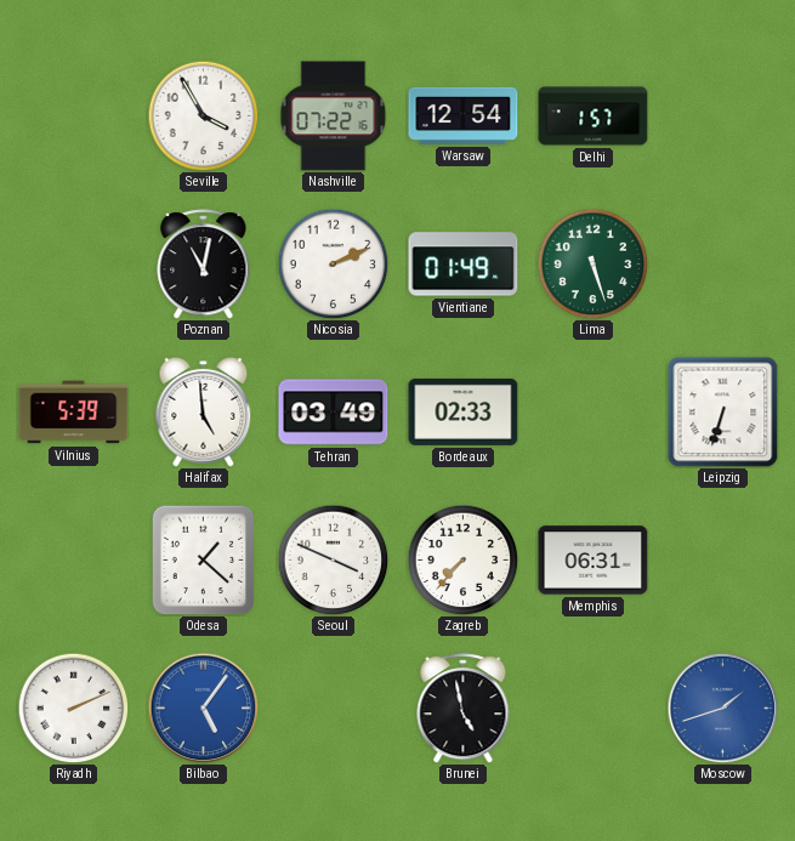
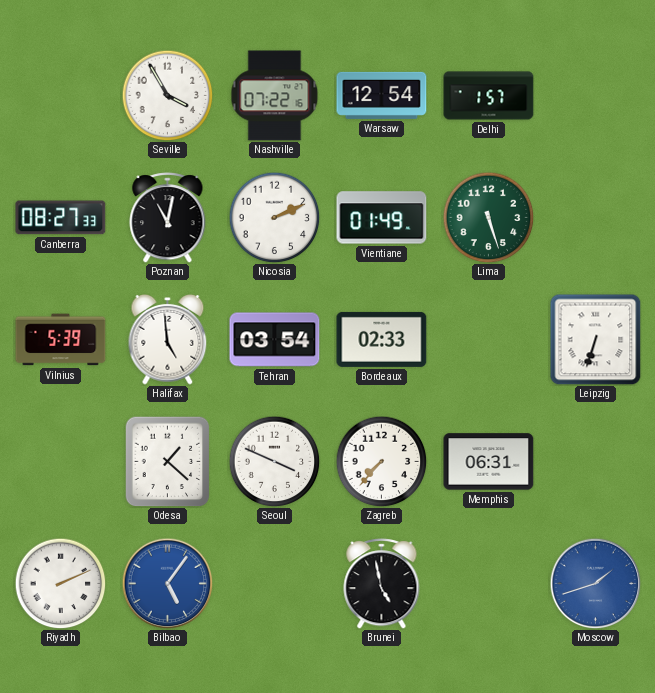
Canberra: none -> 08:27
Tehran: 03:49 -> 03:54
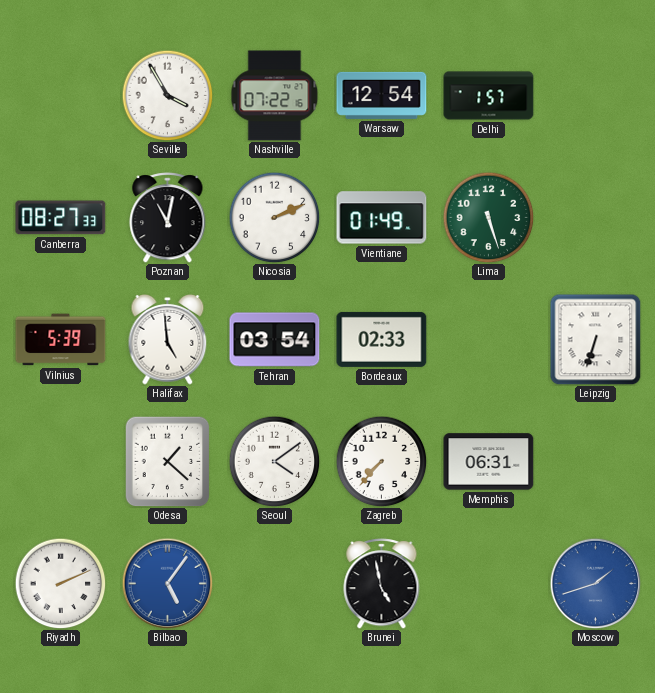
Seoul: 3:49 -> 4:09
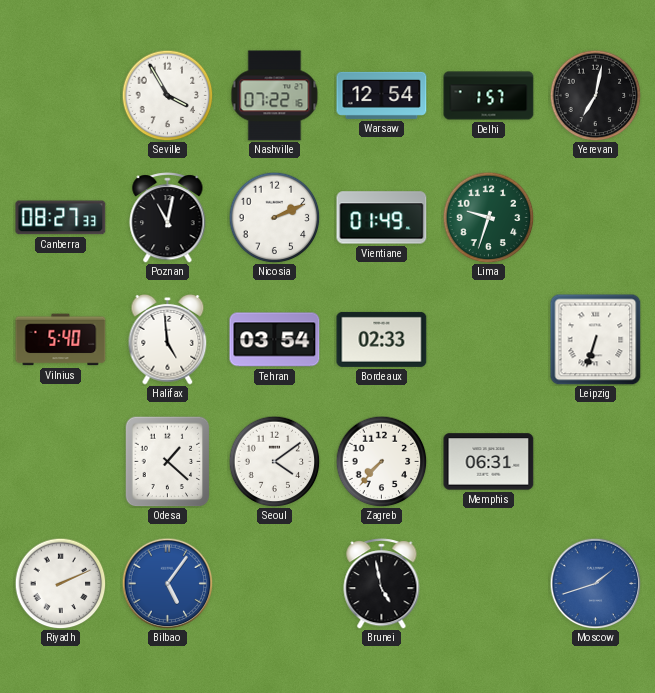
Yerevan: none -> 7:02
Lima: 5:27 -> 9:33
Vilnius: 5:39 -> 5:40
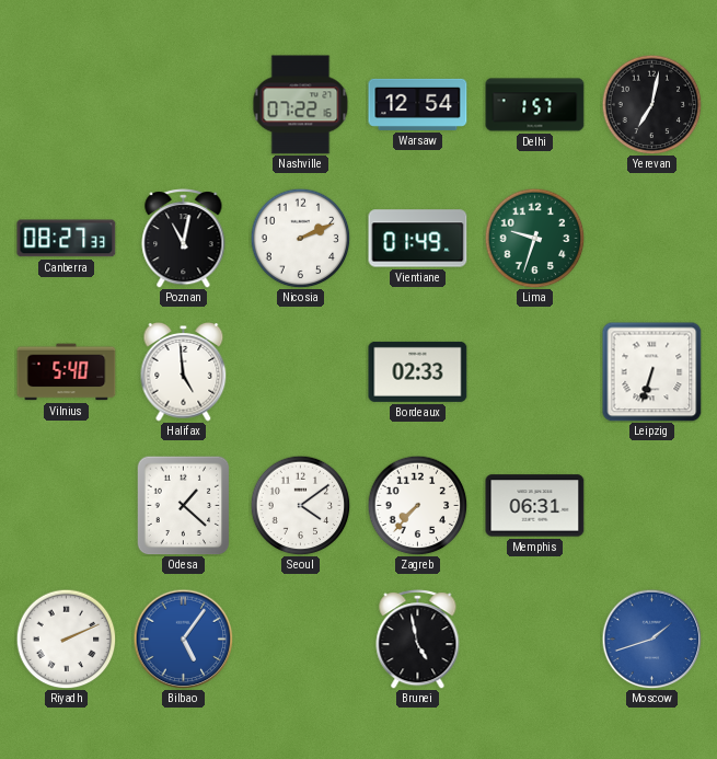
Seville: 3:55 -> none
Tehran: 03:54 -> none
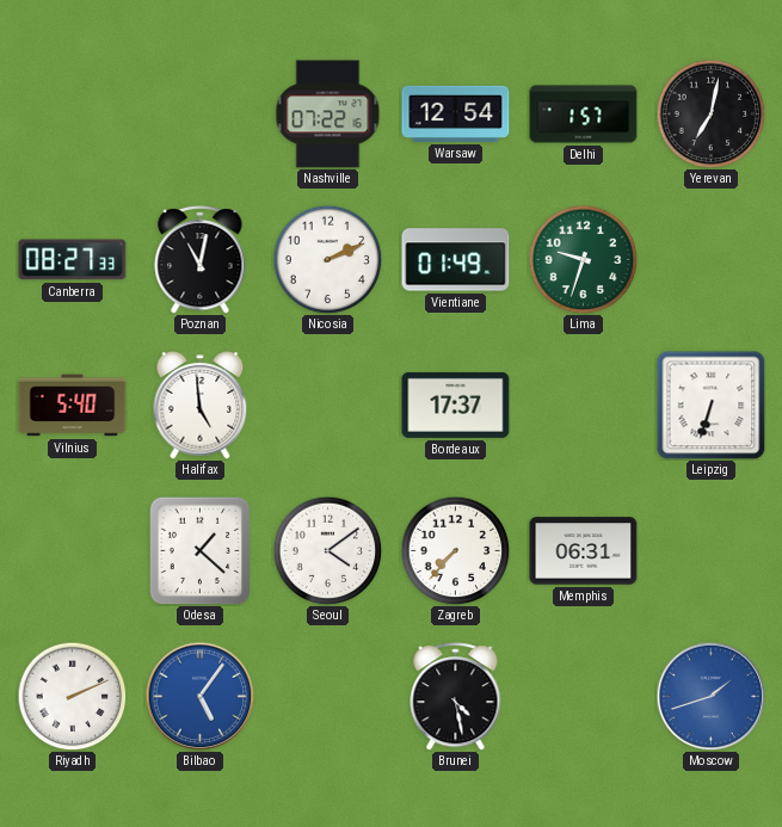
Bordeaux: 02:33 -> 17:37
Brunei: 4:58 -> 4:28
